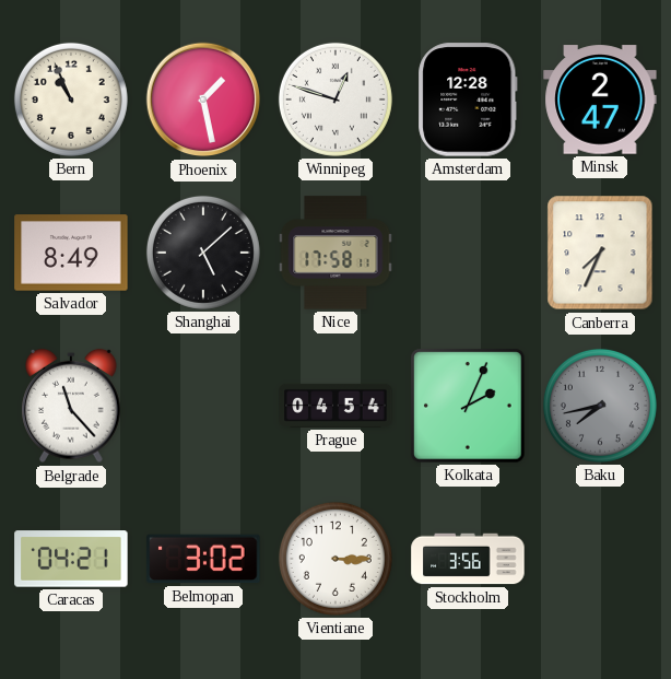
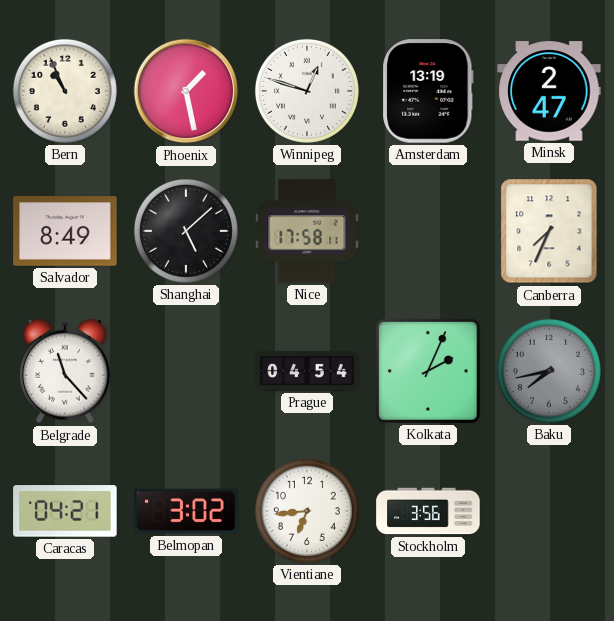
Amsterdam: 12:28 -> 13:19
Vientiane: 3:15 -> 6:44
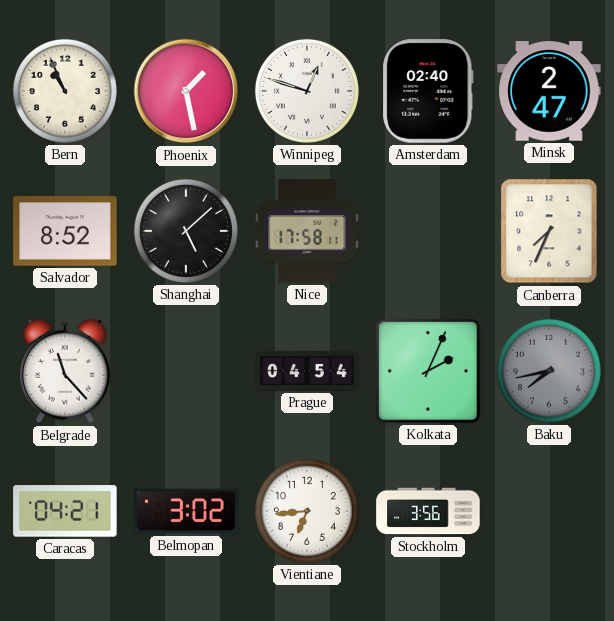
Amsterdam: 13:19 -> 02:40
Salvador: 8:49 -> 8:52
